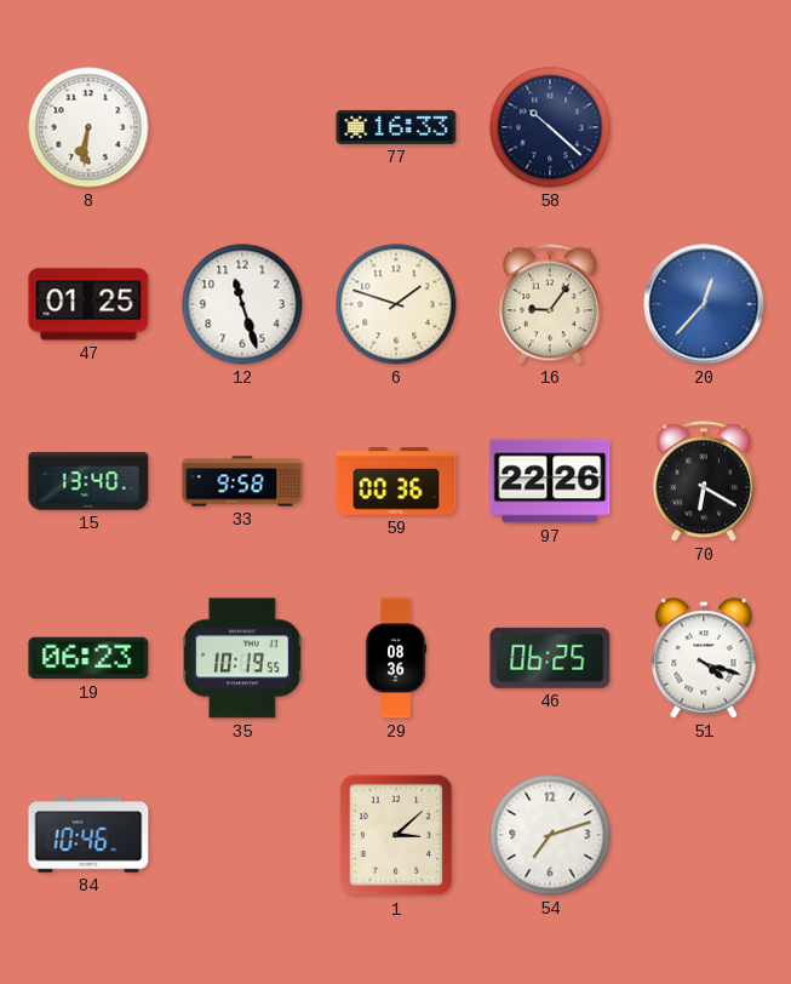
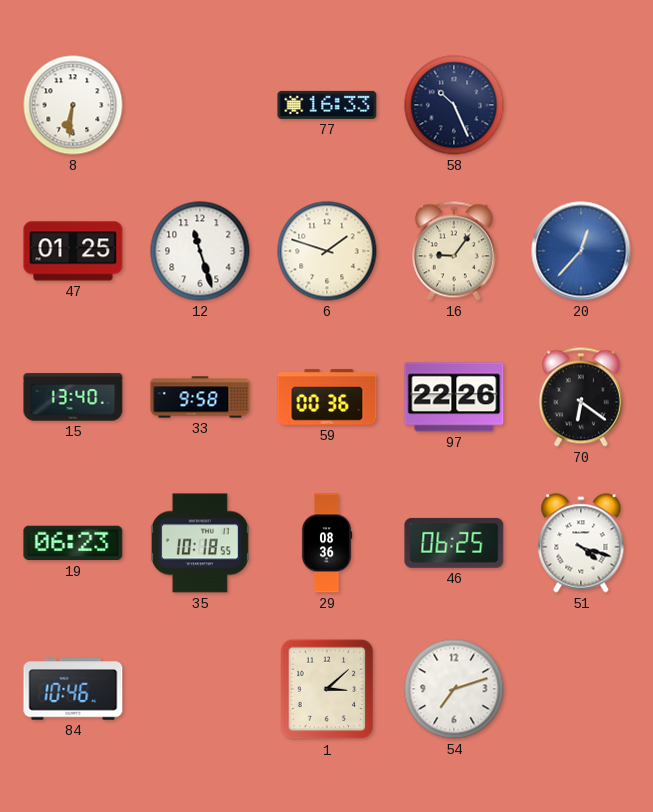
58: 10:22 -> 10:26
70: 6:20 -> 6:21
35: 10:19 -> 10:18
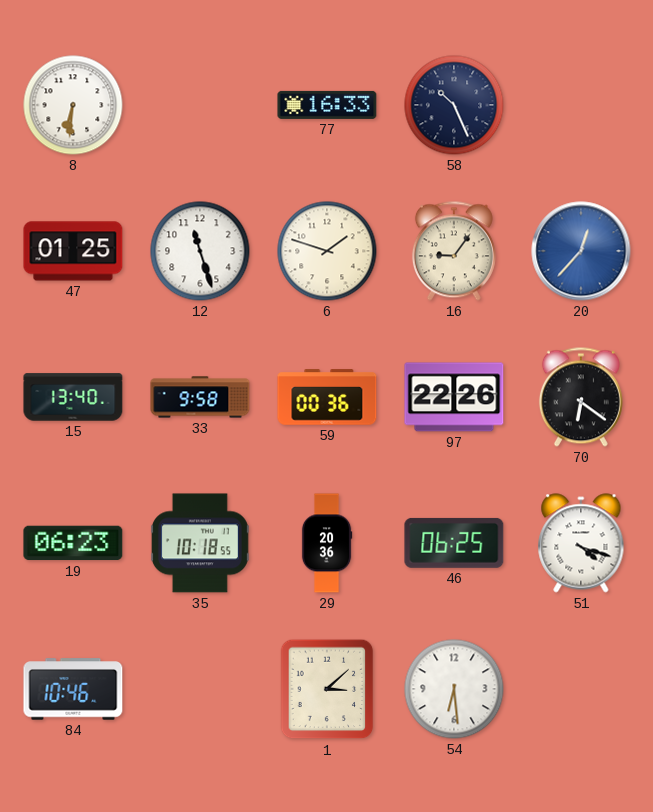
29: 08:36 -> 20:36
54: 7:12 -> 6:29
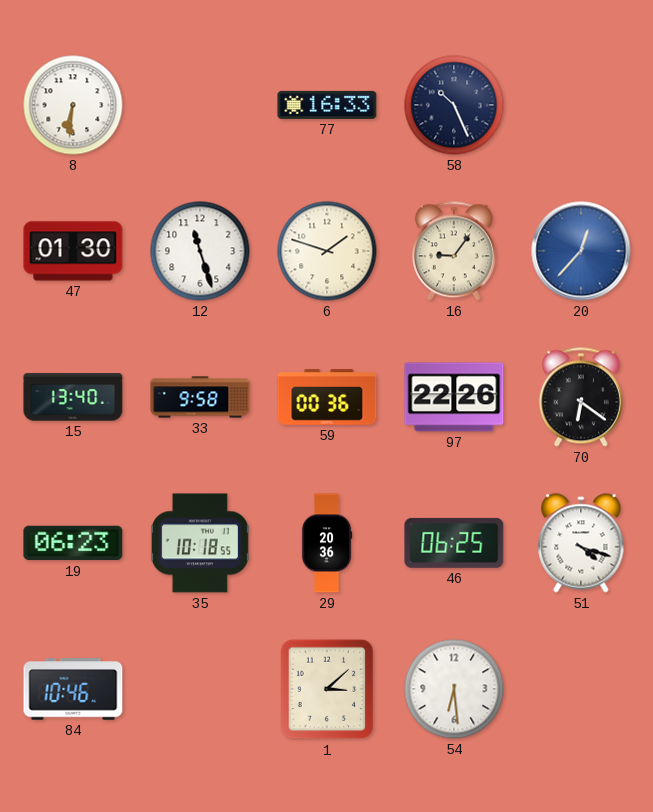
47: 01:25 -> 01:30
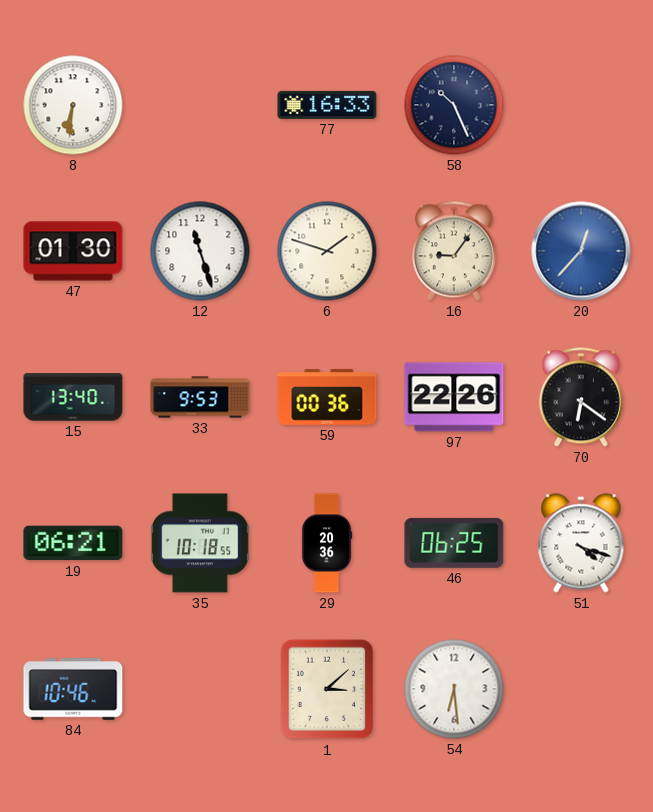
33: 9:58 -> 9:53
19: 06:23 -> 06:21
